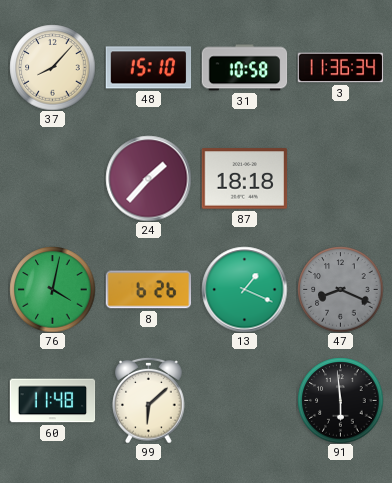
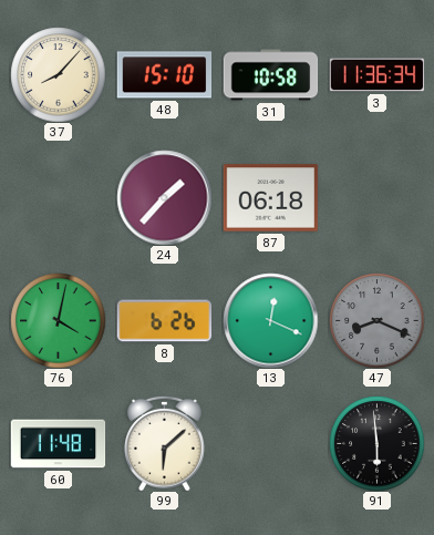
87: 18:18 -> 06:18
13: 1:19 -> 12:19
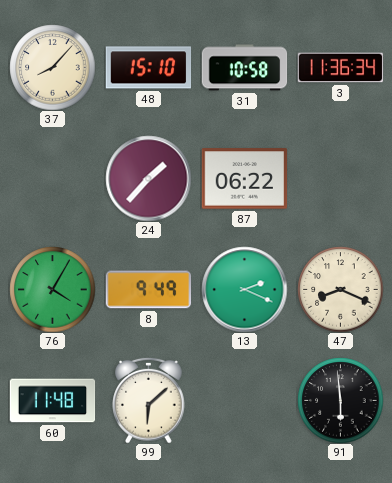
87: 06:18 -> 06:22
76: 4:02 -> 4:05
8: 6:26 -> 9:49
13: 12:19 -> 2:19
47 dial: grey -> cream
